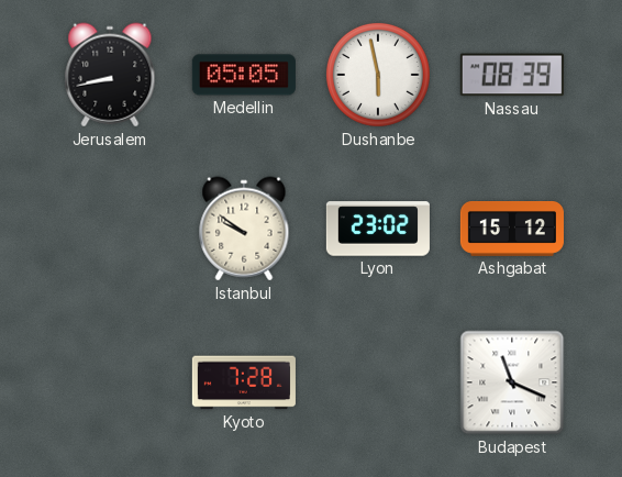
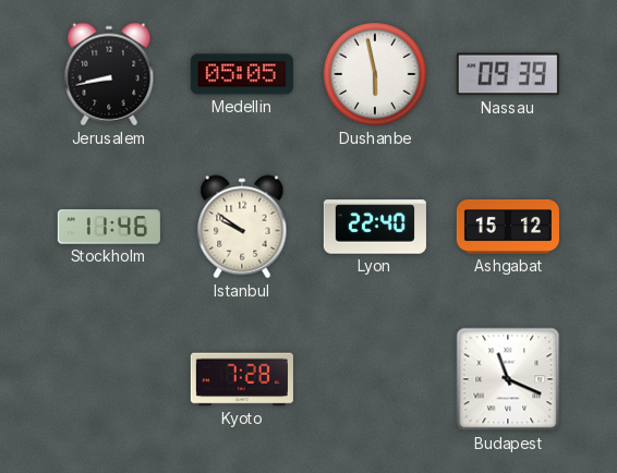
Nassau: 08:39 -> 09:39
Stockholm: none -> 11:46
Lyon: 23:02 -> 22:40
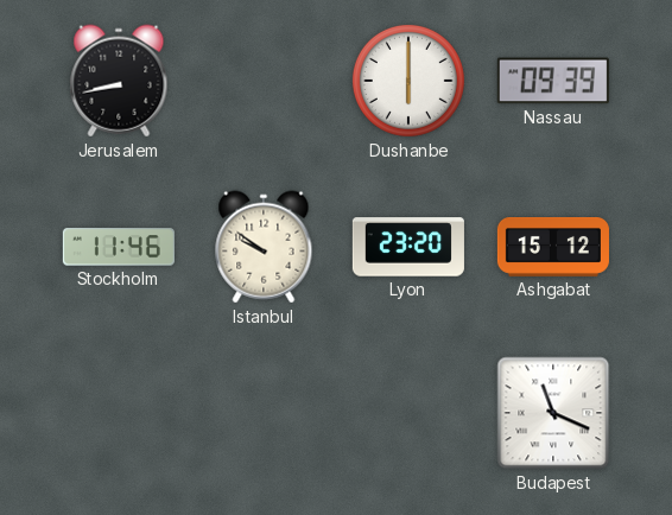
Medellin: 05:05 -> none
Dushanbe: 5:58 -> 6:00
Lyon: 22:40 -> 23:20
Kyoto: 7:28 -> none
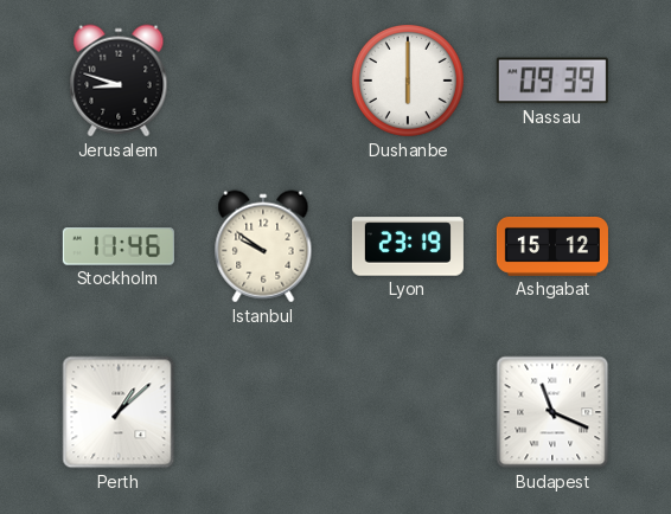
Jerusalem: 8:43 -> 8:48
Lyon: 23:20 -> 23:19
Perth: none -> 1:08
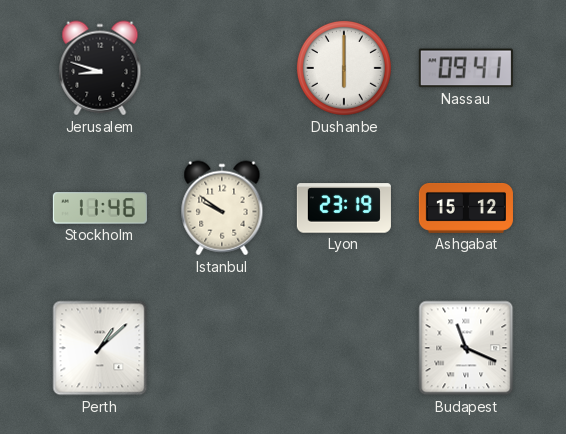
Nassau: 09:39 -> 09:41
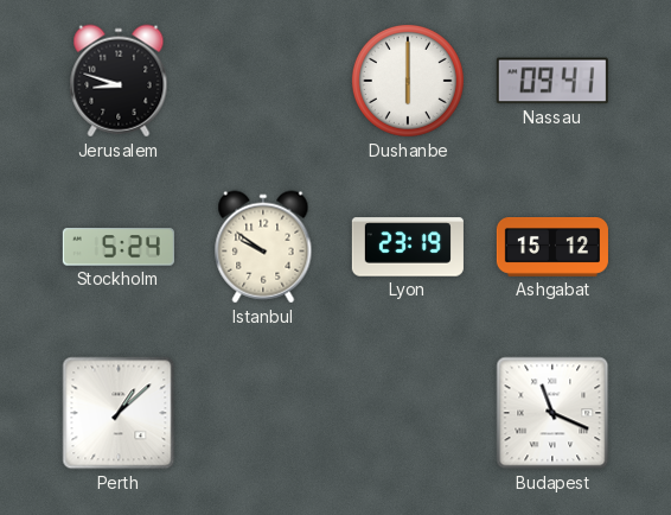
Stockholm: 11:46 -> 5:24
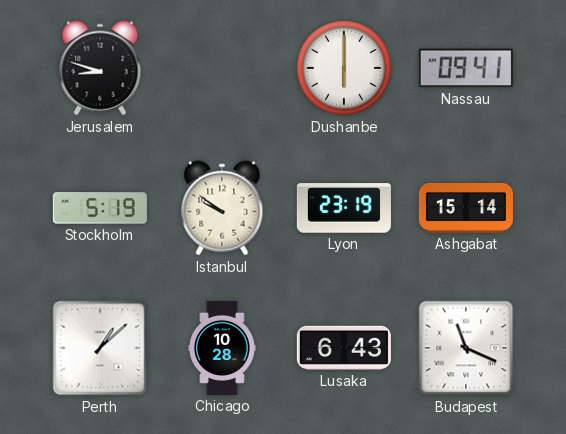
Stockholm: 5:24 -> 5:19
Ashgabat: 15:12 -> 15:14
Chicago: none -> 10:28
Lusaka: none -> 6:43
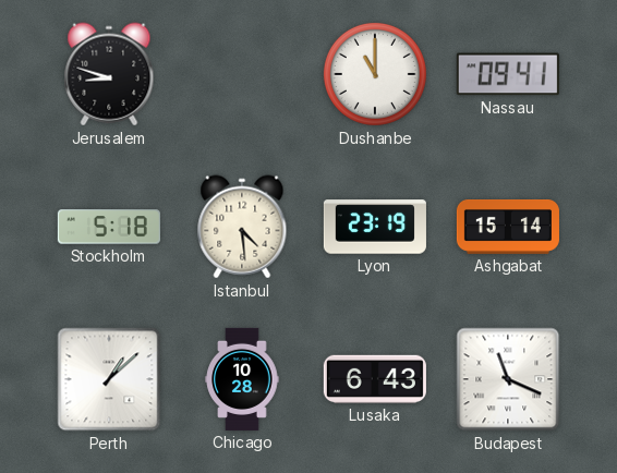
Dushanbe: 6:00 -> 11:00
Stockholm: 5:19 -> 5:18
Istanbul: 9:51 -> 4:29
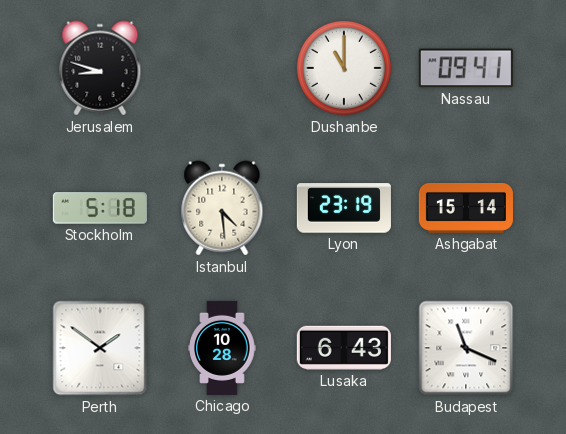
Perth: 1:08 -> 1:51
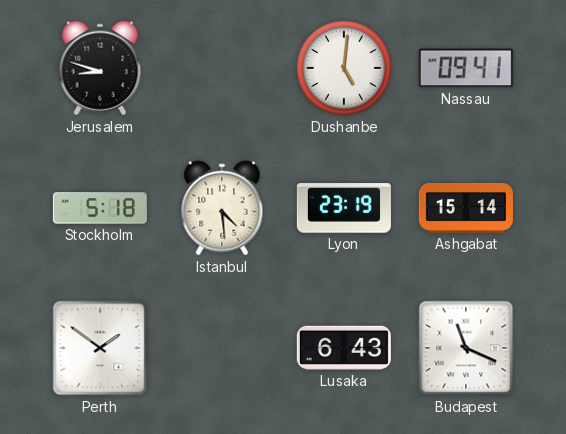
Dushanbe: 11:00 -> 5:01
Chicago: 10:28 -> none
